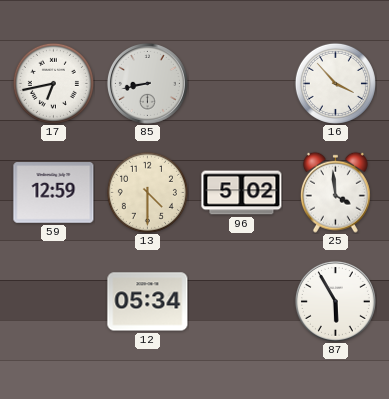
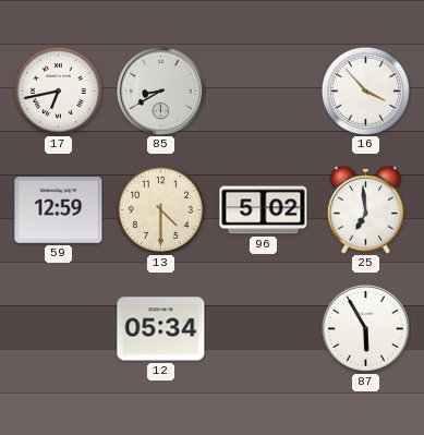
85: 8:43 -> 8:40
25: 3:59 -> 6:59
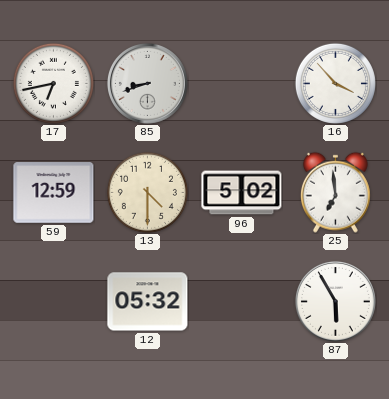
85: 8:40 -> 8:42
12: 05:34 -> 05:32
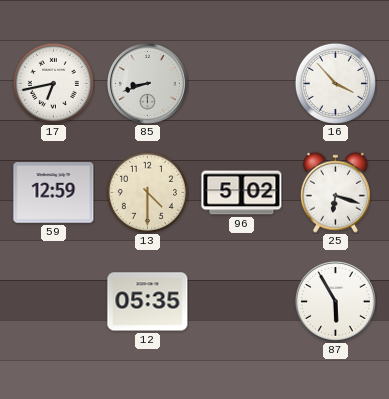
25: 6:59 -> 6:18
12: 05:32 -> 05:35
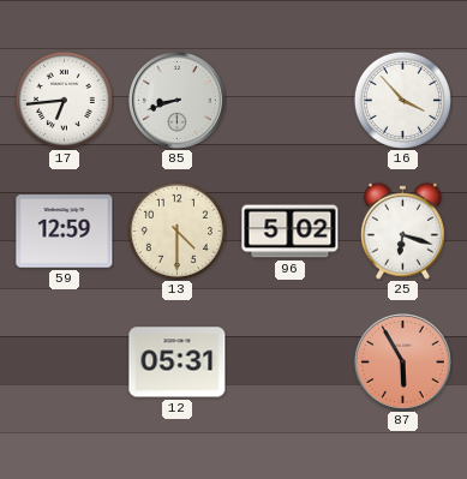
17: 6:43 -> 6:44
12: 05:35 -> 05:31
87 dial: white -> salmon
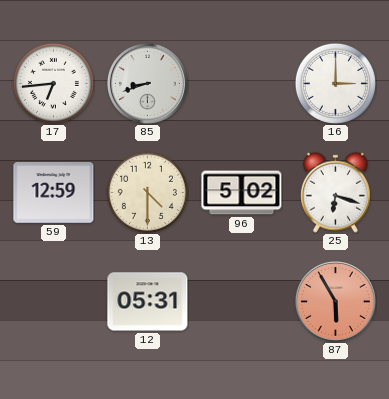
16: 3:53 -> 3:00
